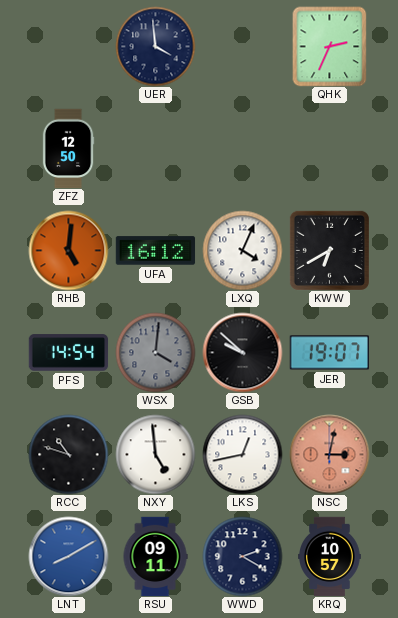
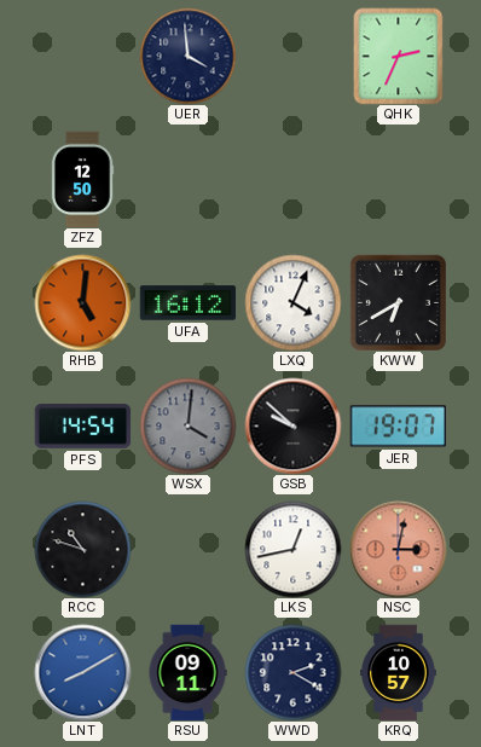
NXY: 4:59 -> none
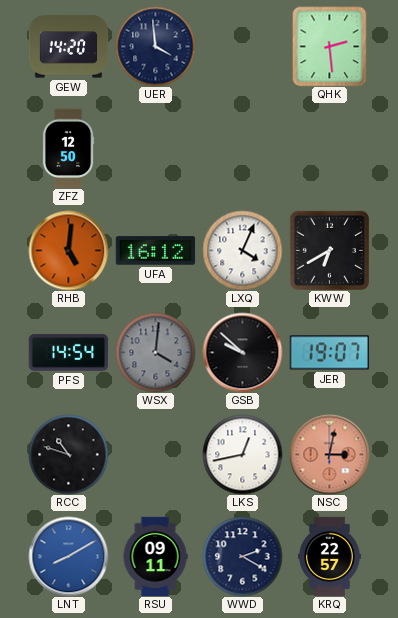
GEW: none -> 14:20
QHK: 2:34 -> 2:29
KRQ: 10:57 -> 22:57
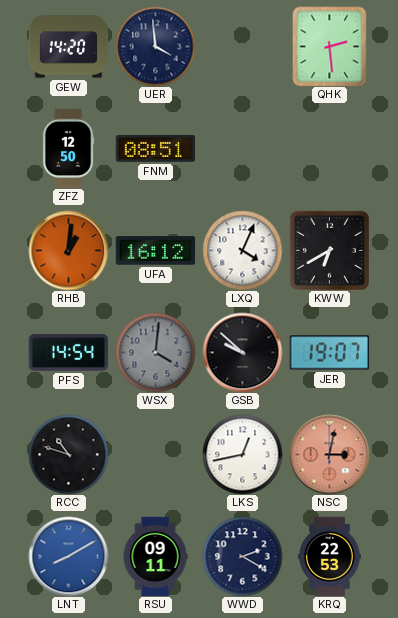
FNM: none -> 08:51
RHB: 5:01 -> 1:01
KRQ: 22:57 -> 22:53
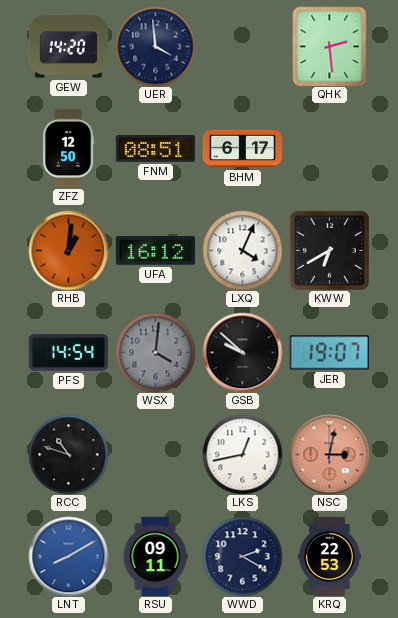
BHM: none -> 6:17
